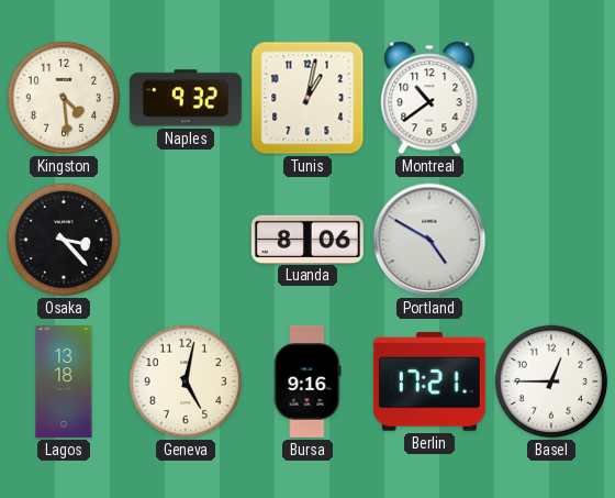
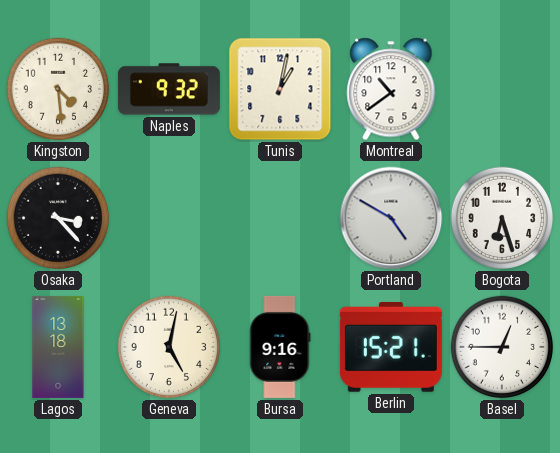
Luanda: 8:06 -> none
Bogota: none -> 6:27
Berlin: 17:21 -> 15:21
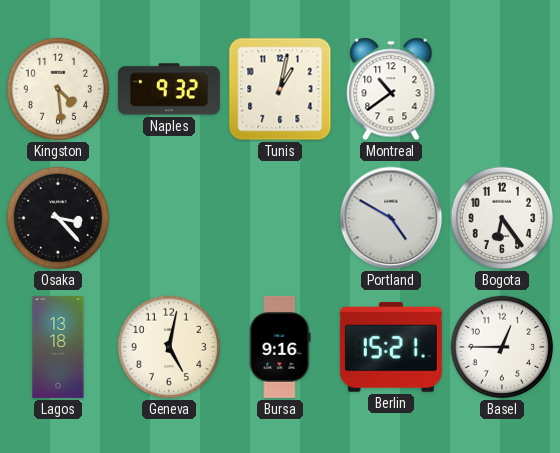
Bogota: 6:27 -> 6:24
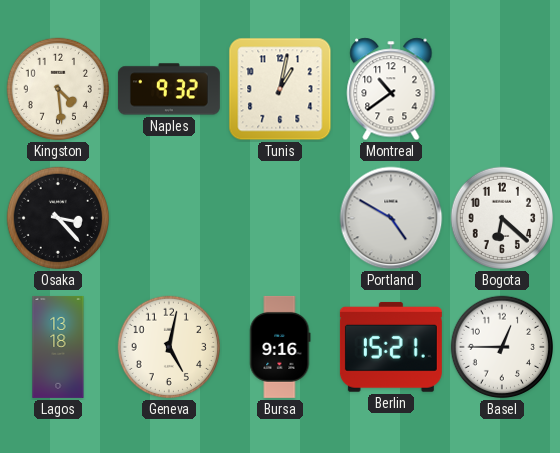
Bogota: 6:24 -> 6:22
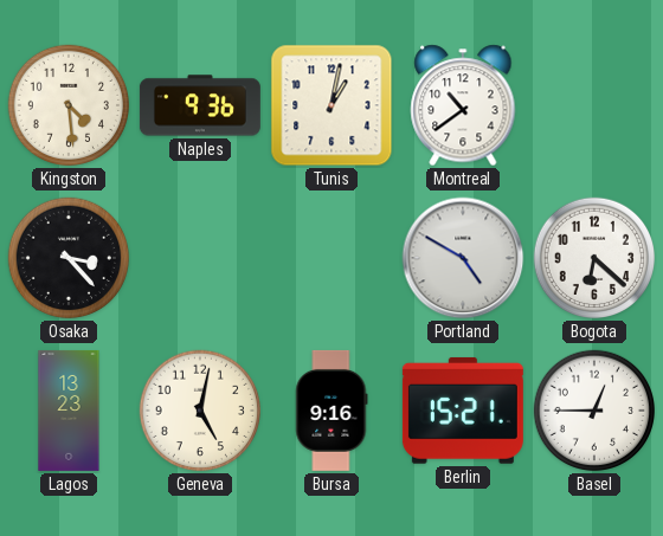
Naples: 9:32 -> 9:36
Lagos: 13:18 -> 13:23
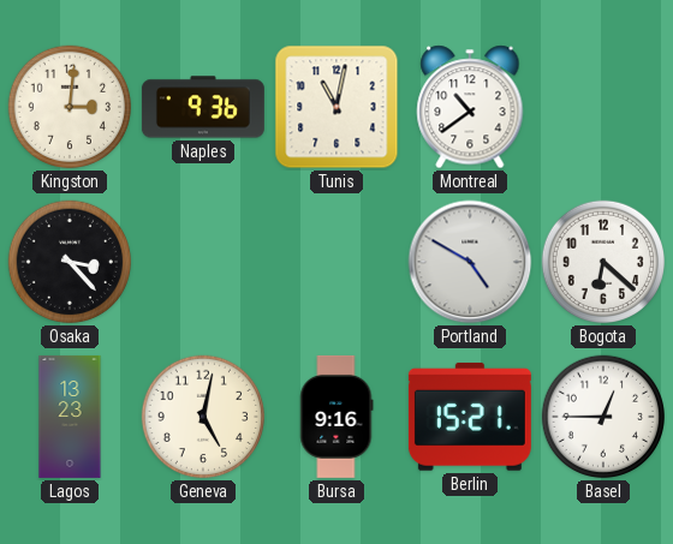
Kingston: 4:29 -> 3:01
Tunis: 1:02 -> 11:02
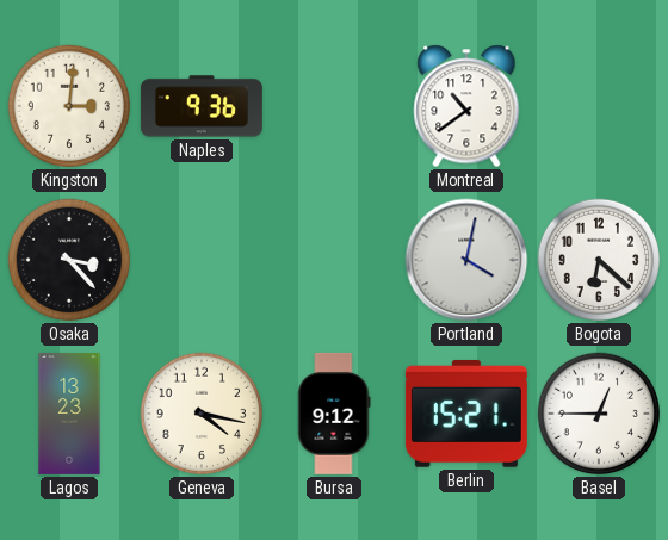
Tunis: 11:02 -> none
Portland: 4:50 -> 4:02
Geneva: 5:02 -> 4:17
Bursa: 9:16 -> 9:12
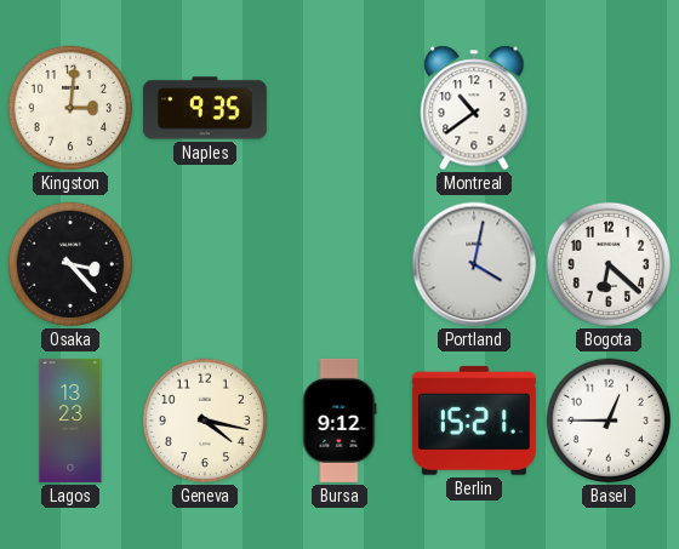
Naples: 9:36 -> 9:35
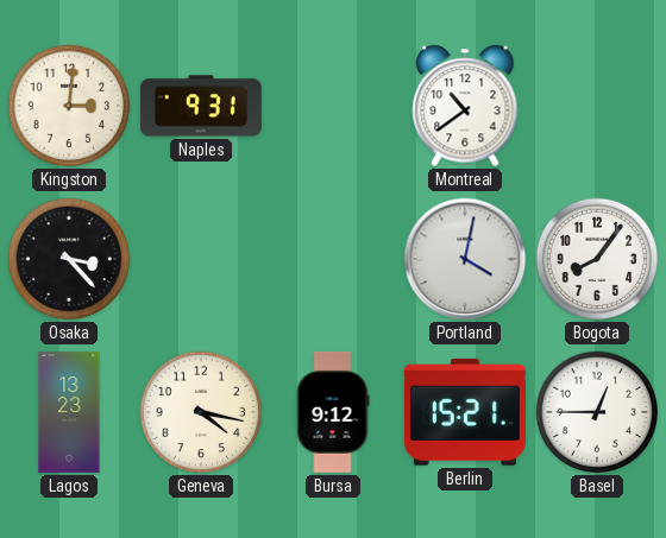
Naples: 9:35 -> 9:31
Bogota: 6:22 -> 8:06
